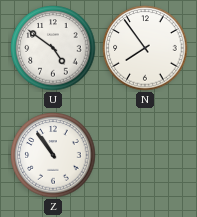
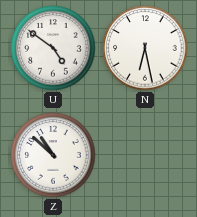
N: 7:54 -> 6:28
Z: 10:54 -> 10:52
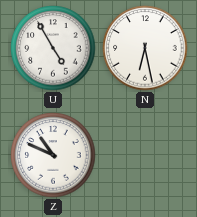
U: 4:51 -> 4:55
Z: 10:52 -> 10:49
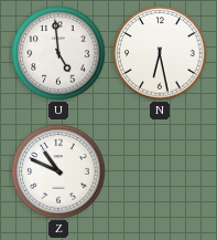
U: 4:55 -> 4:59
